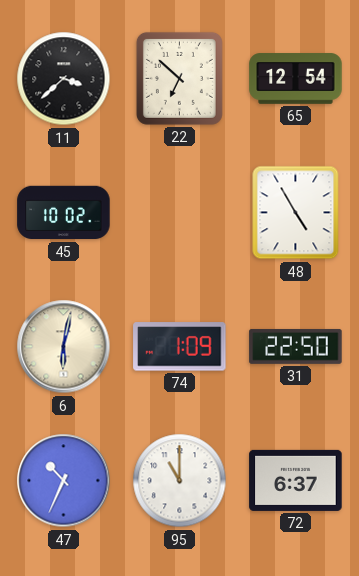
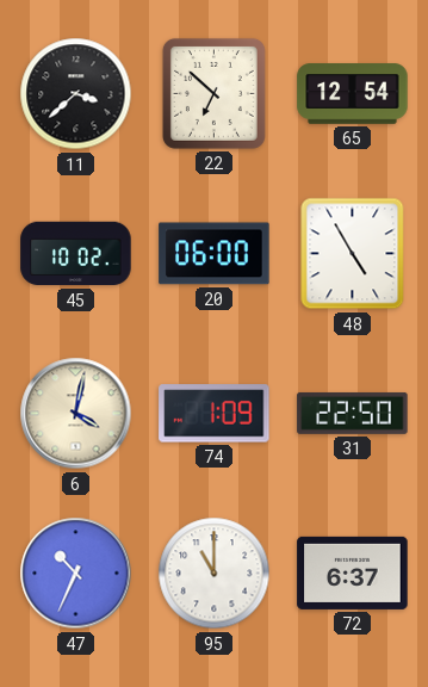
20: none -> 06:00
6: 6:02 -> 4:02
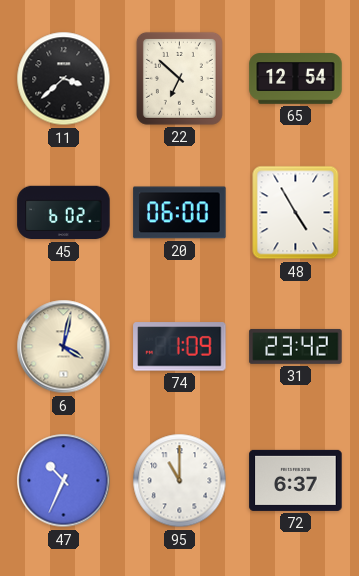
45: 10:02 -> 6:02
31: 22:50 -> 23:42
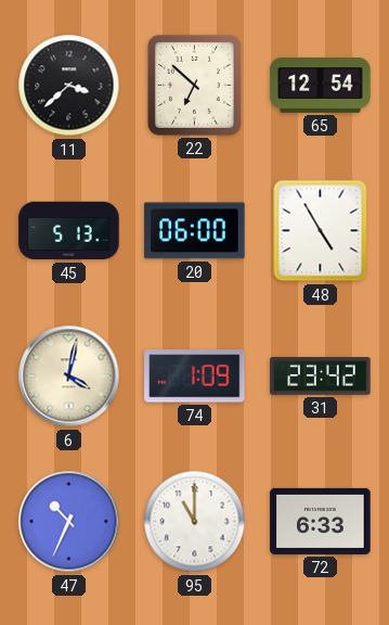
45: 6:02 -> 5:13
72: 6:37 -> 6:33
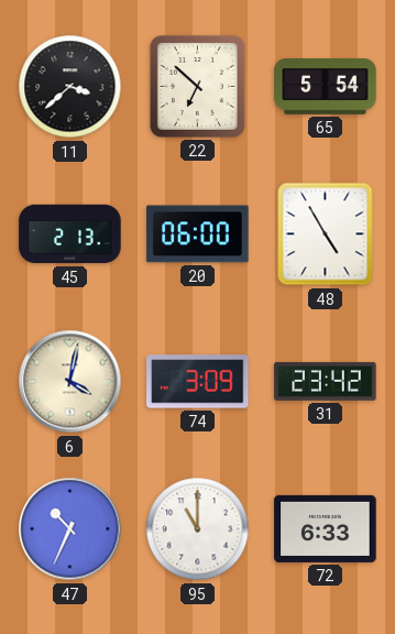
65: 12:54 -> 5:54
45: 5:13 -> 2:13
74: 1:09 -> 3:09
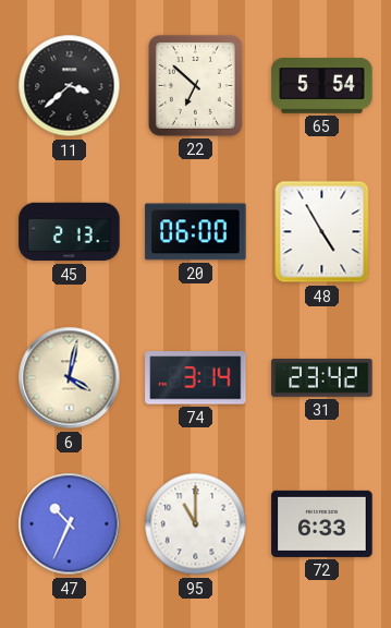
74: 3:09 -> 3:14
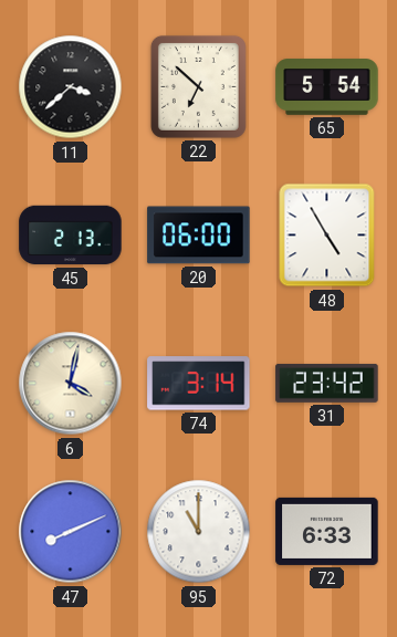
47: 10:34 -> 8:11
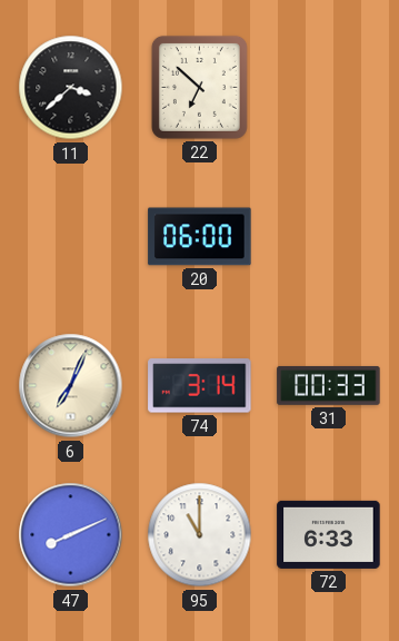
65: 5:54 -> none
45: 2:13 -> none
48: 4:55 -> none
6: 4:02 -> 7:04
31: 23:42 -> 00:33
